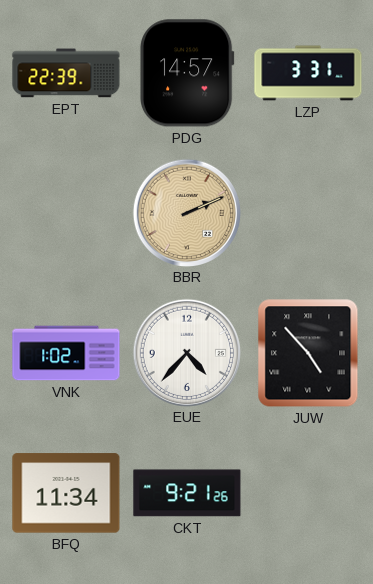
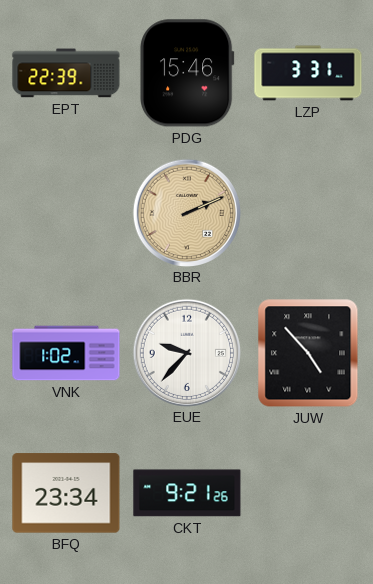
PDG: 14:57 -> 15:46
EUE: 4:37 -> 9:37
BFQ: 11:34 -> 23:34
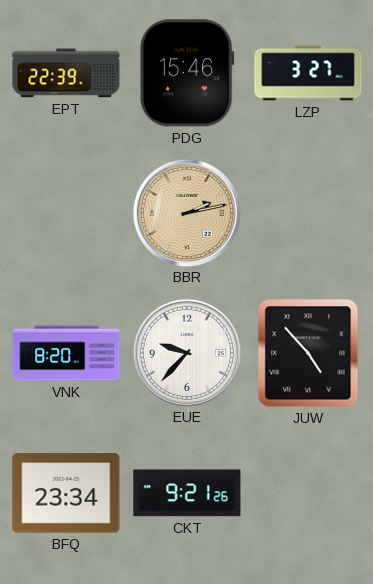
LZP: 3:31 -> 3:27
BBR: 2:11 -> 2:13
VNK: 1:02 -> 8:20
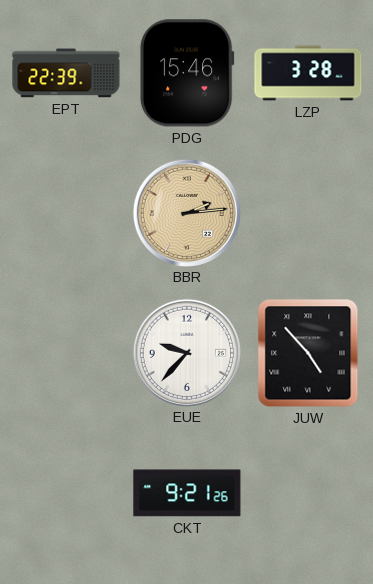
LZP: 3:27 -> 3:28
BBR: 2:13 -> 2:14
VNK: 8:20 -> none
BFQ: 23:34 -> none
